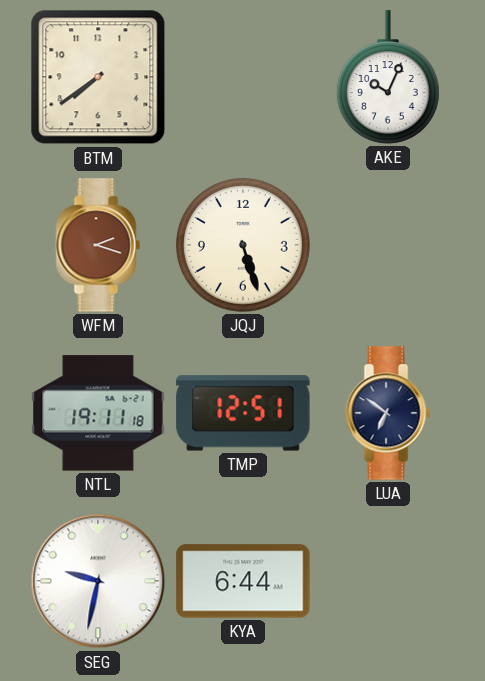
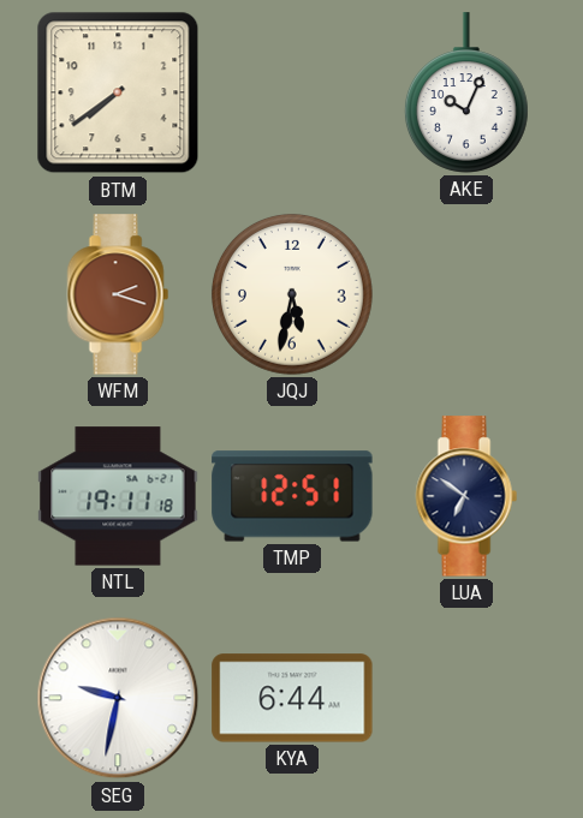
JQJ: 5:27 -> 5:32
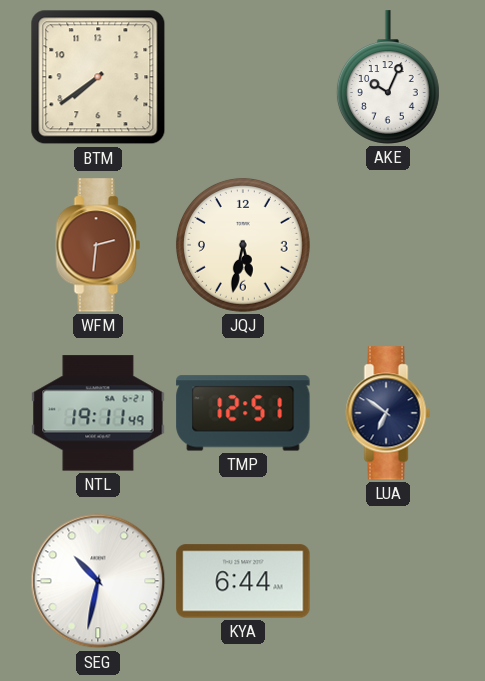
WFM: 2:18 -> 2:31
NTL: 19:11:18 -> 19:11:49
SEG: 9:32 -> 10:32
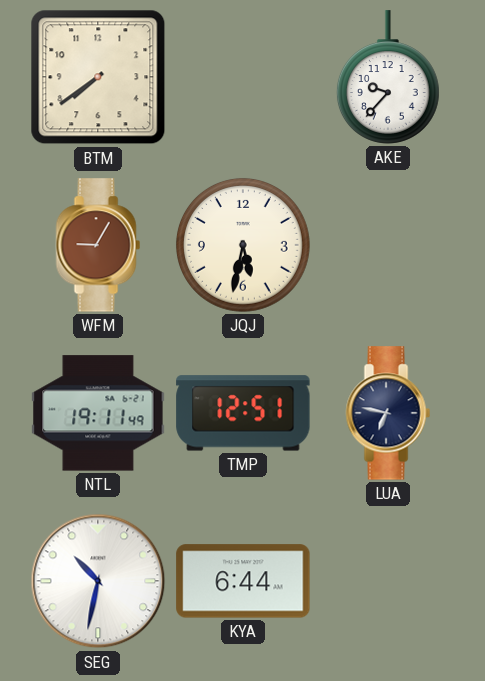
AKE: 10:04 -> 9:37
WFM: 2:31 -> 9:05
LUA: 6:51 -> 6:47
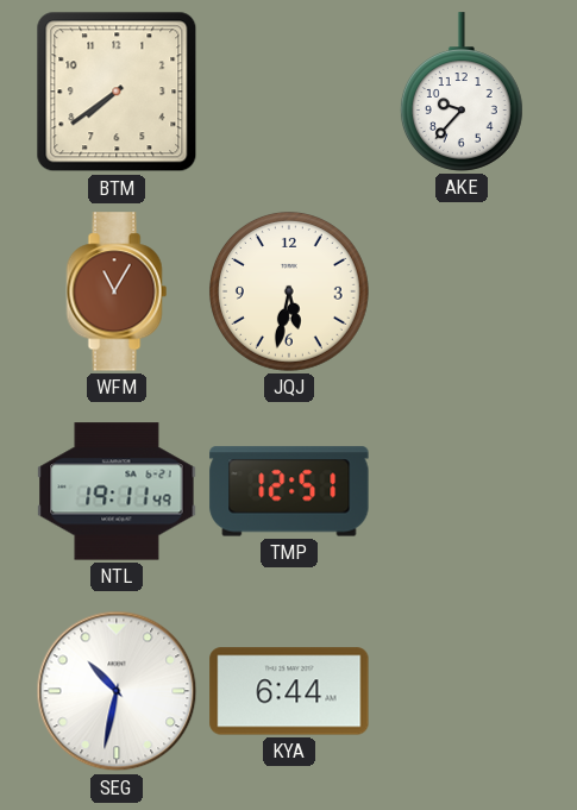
WFM: 9:05 -> 11:05
LUA: 6:47 -> none
